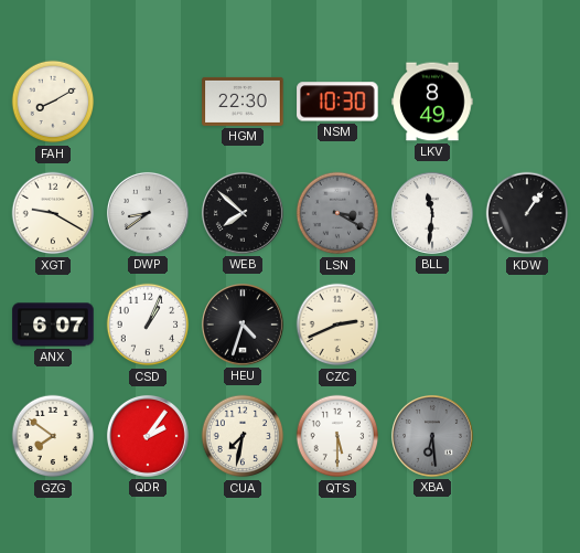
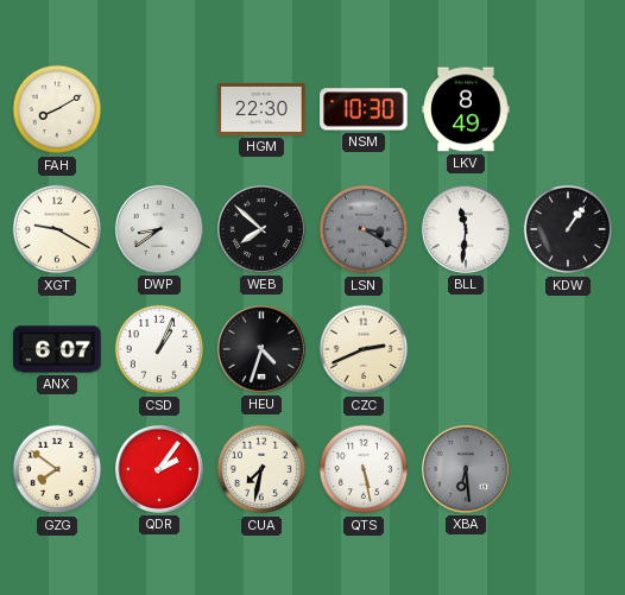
QTS: 5:30 -> 5:28
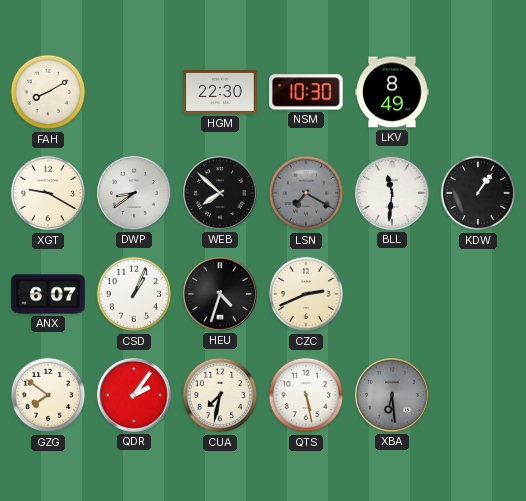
LSN: 3:20 -> 7:20
